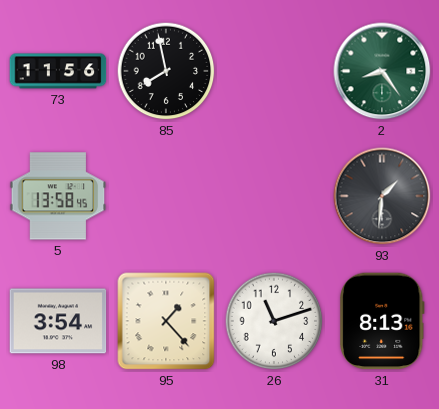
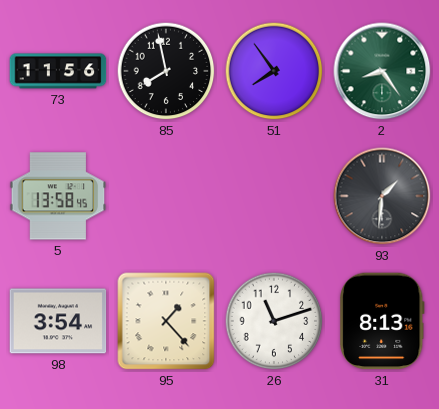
51: none -> 7:54
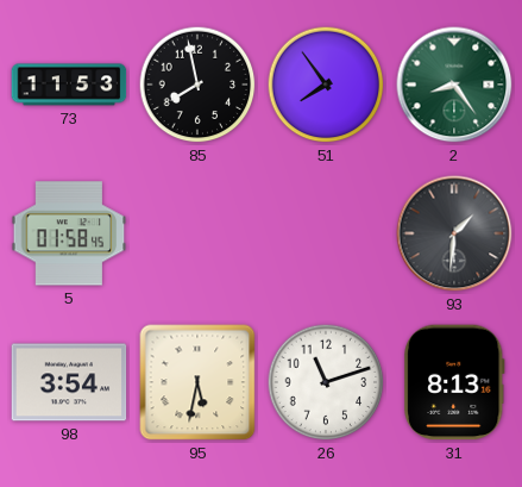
73: 11:56 -> 11:53
5: 13:58 -> 01:58
95: 1:23 -> 5:32
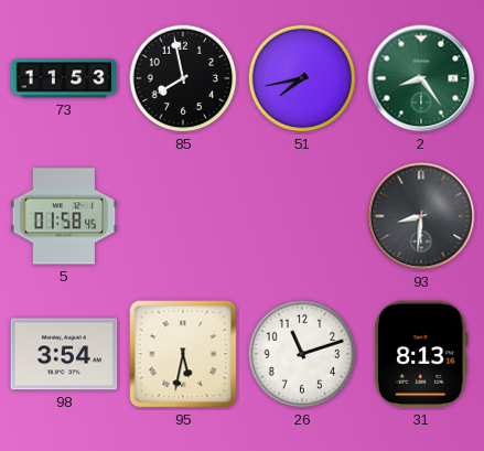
51: 7:54 -> 7:43
93: 1:31 -> 8:31
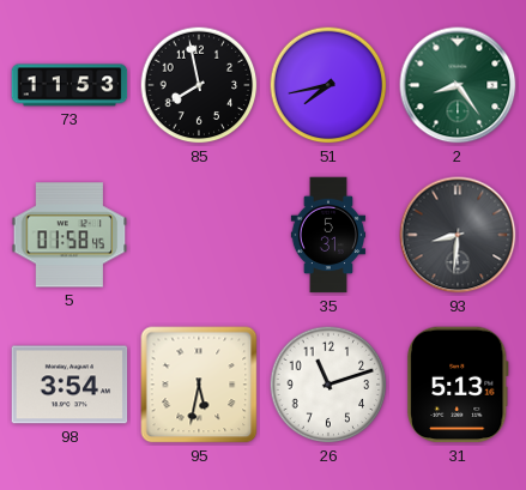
35: none -> 5:31
31: 8:13 -> 5:13
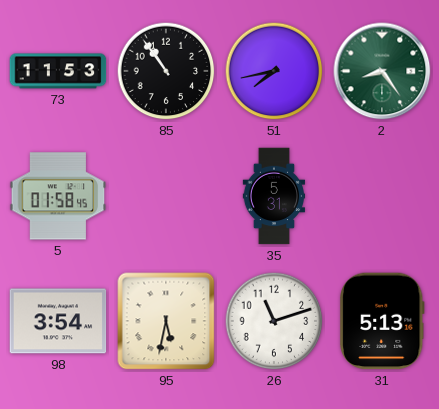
85: 7:58 -> 10:54
93: 8:31 -> none
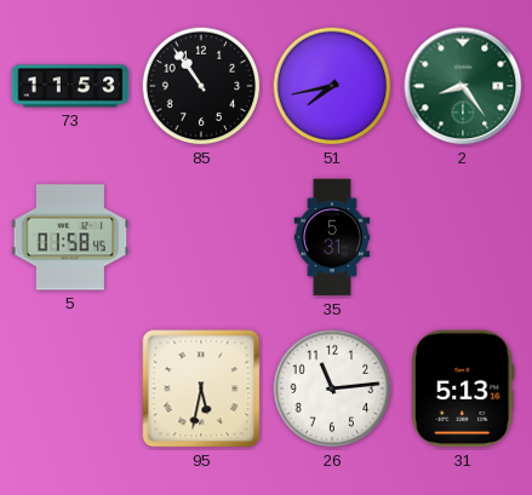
98: 3:54 -> none
26: 11:12 -> 11:14
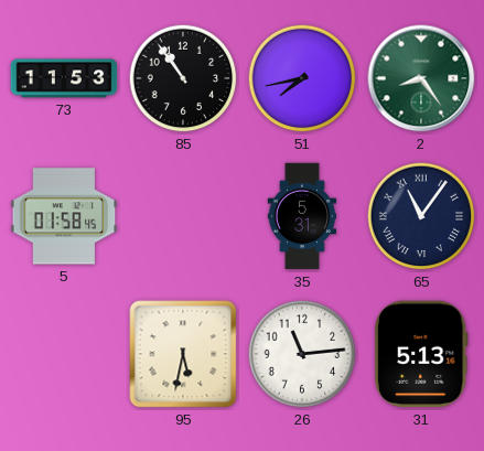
65: none -> 11:06
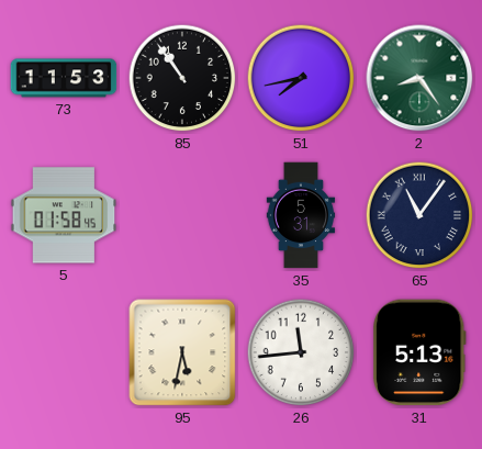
26: 11:14 -> 11:44
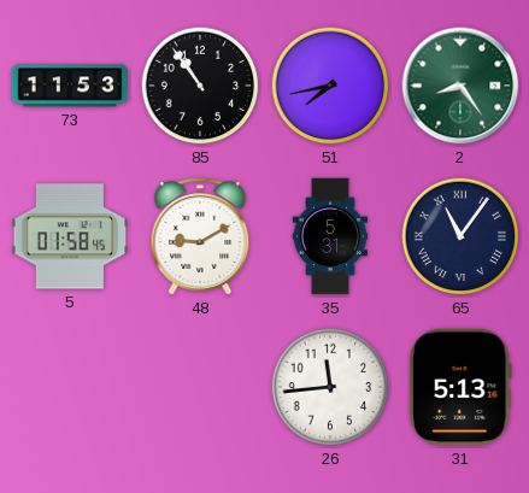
48: none -> 9:10
95: 5:32 -> none
